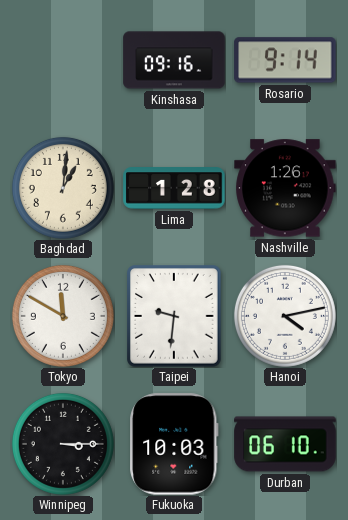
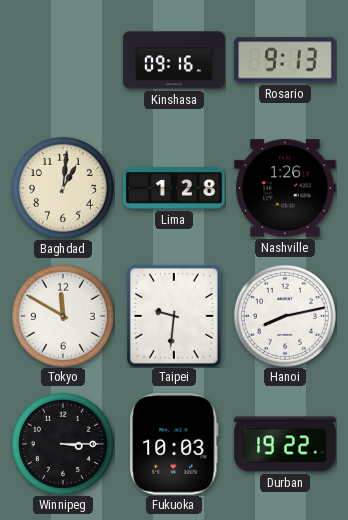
Rosario: 9:14 -> 9:13
Hanoi: 4:13 -> 8:13
Durban: 06:10 -> 19:22
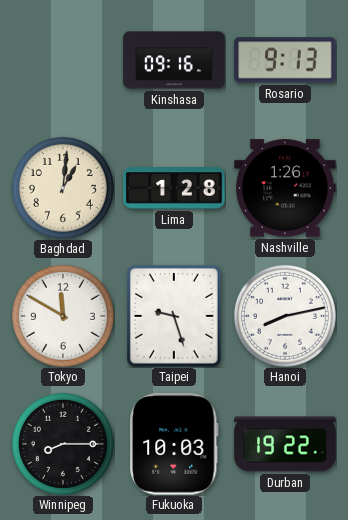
Taipei: 9:31 -> 9:27
Winnipeg: 3:15 -> 8:15
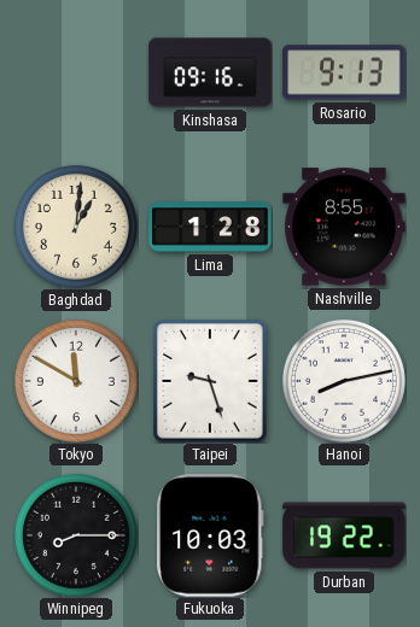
Nashville: 1:26 -> 8:55
